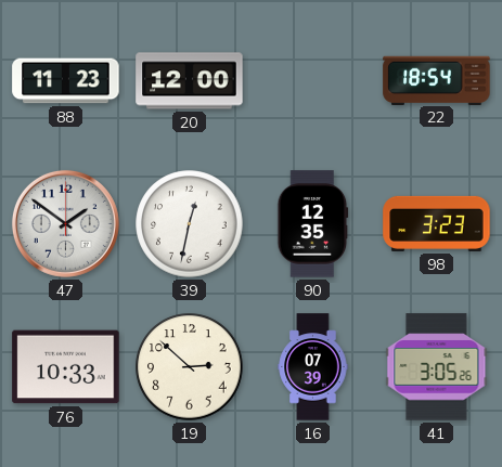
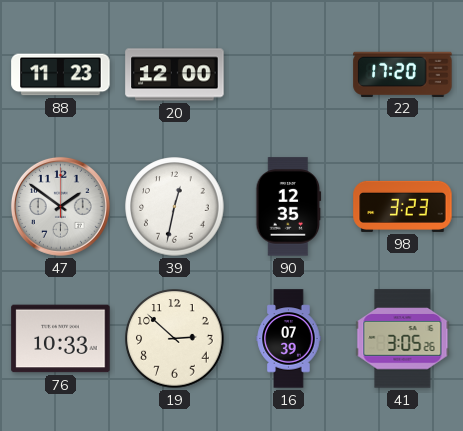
22: 18:54 -> 17:20
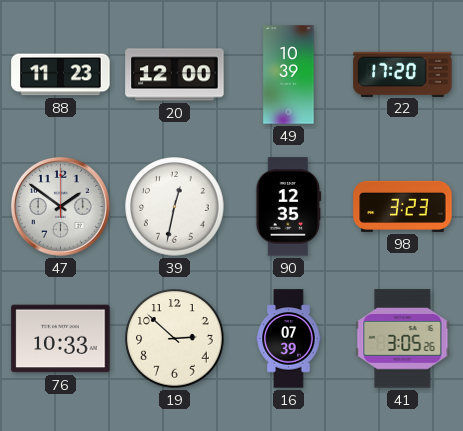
49: none -> 10:39
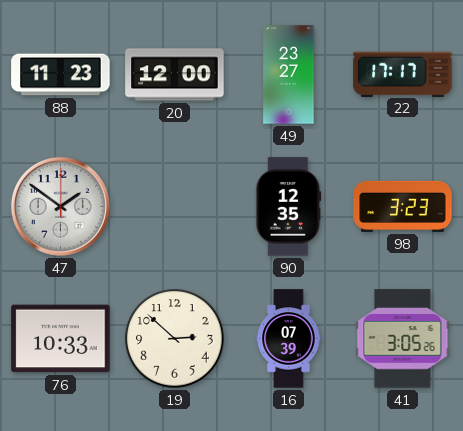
49: 10:39 -> 23:27
22: 17:20 -> 17:17
39: 12:32 -> none
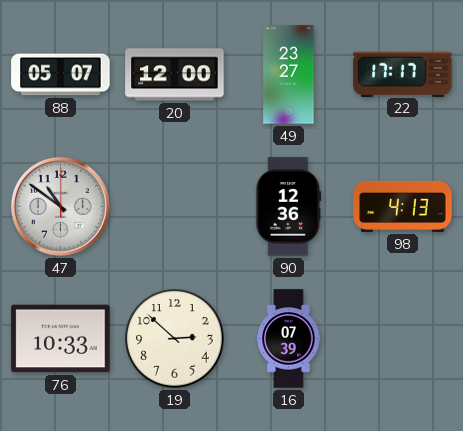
88: 11:23 -> 05:07
47: 1:51 -> 10:51
90: 12:35 -> 12:36
98: 3:23 -> 4:13
41: 3:05 -> none
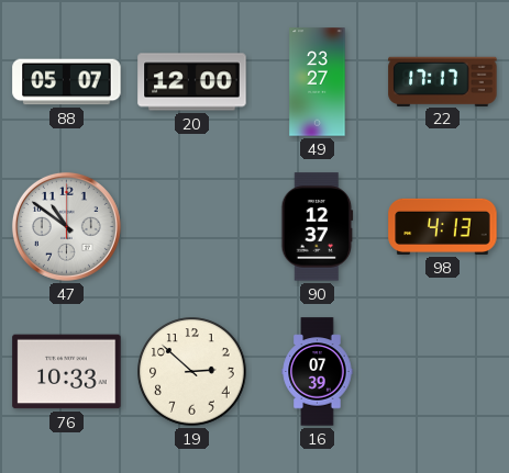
90: 12:36 -> 12:37
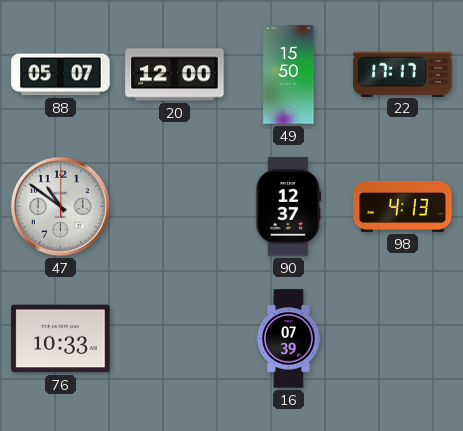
49: 23:27 -> 15:50
19: 2:52 -> none
